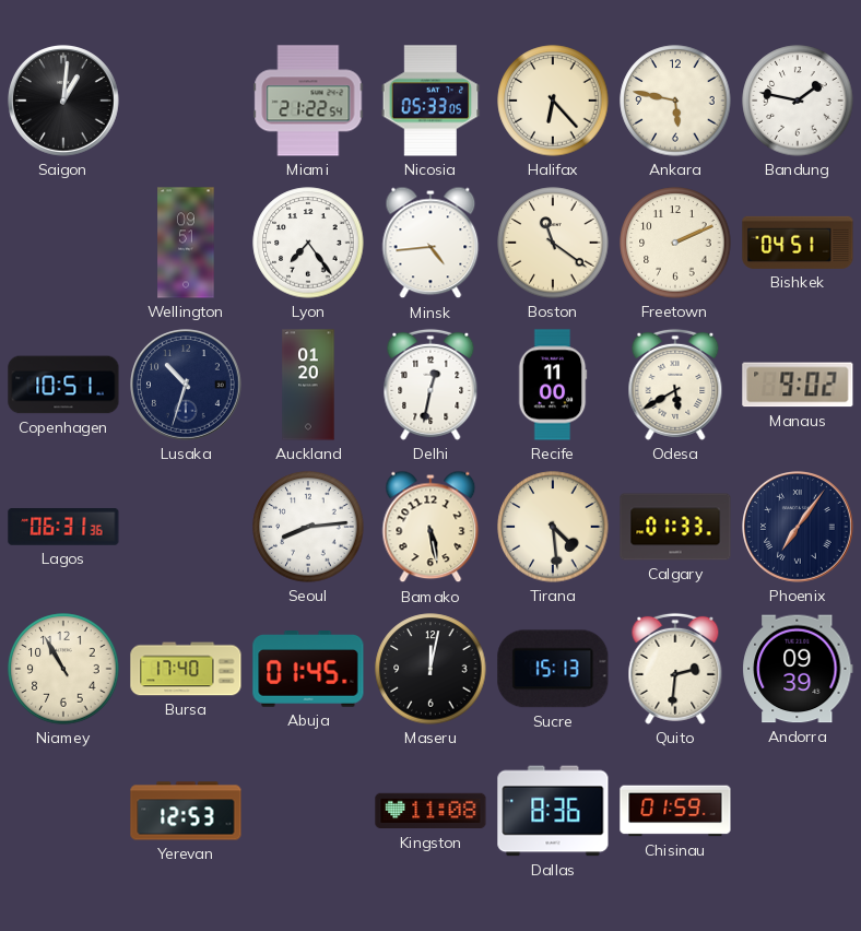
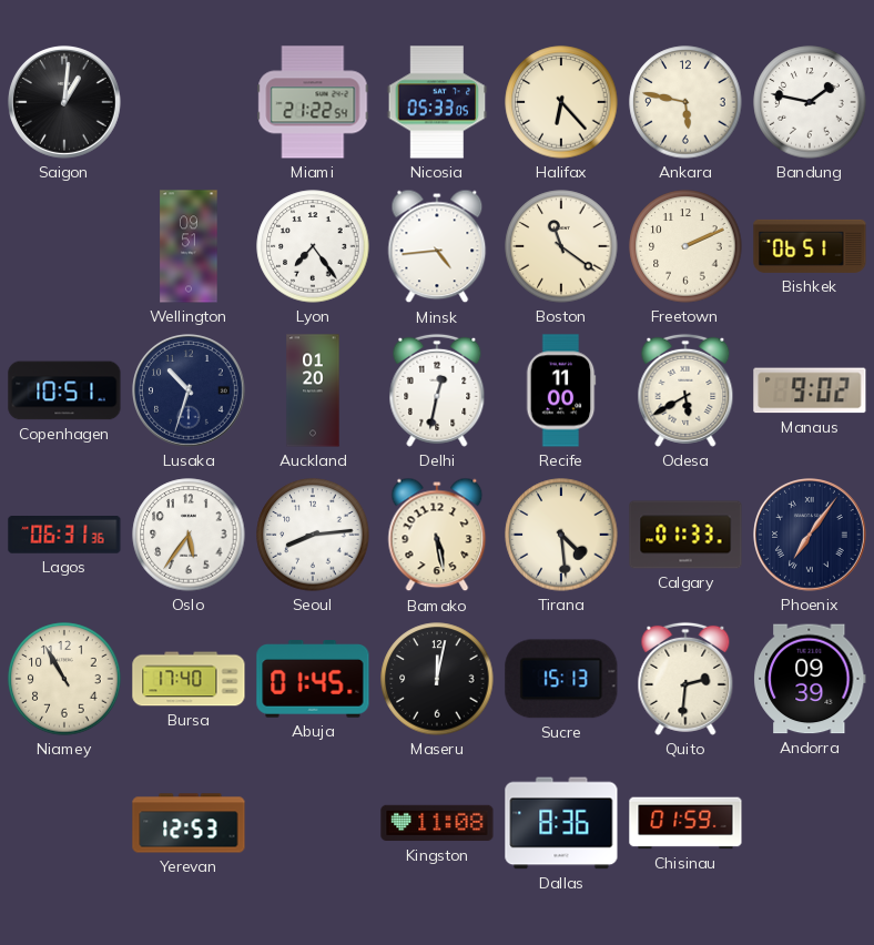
Bishkek: 04:51 -> 06:51
Oslo: none -> 5:36
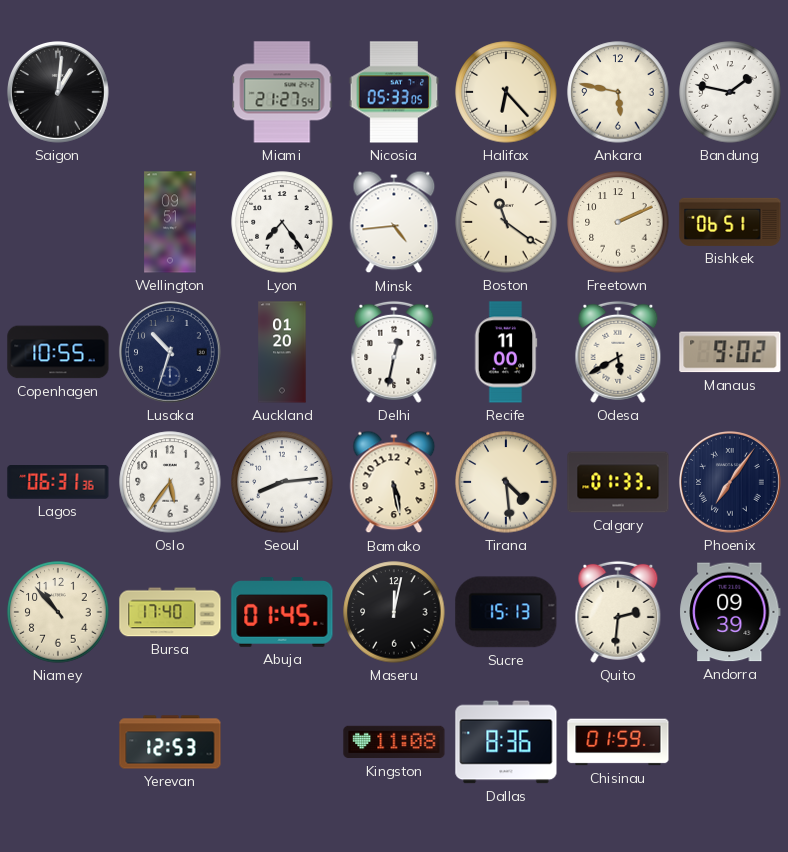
Miami: 21:22 -> 21:27
Copenhagen: 10:51 -> 10:55
Niamey: 10:55 -> 10:53
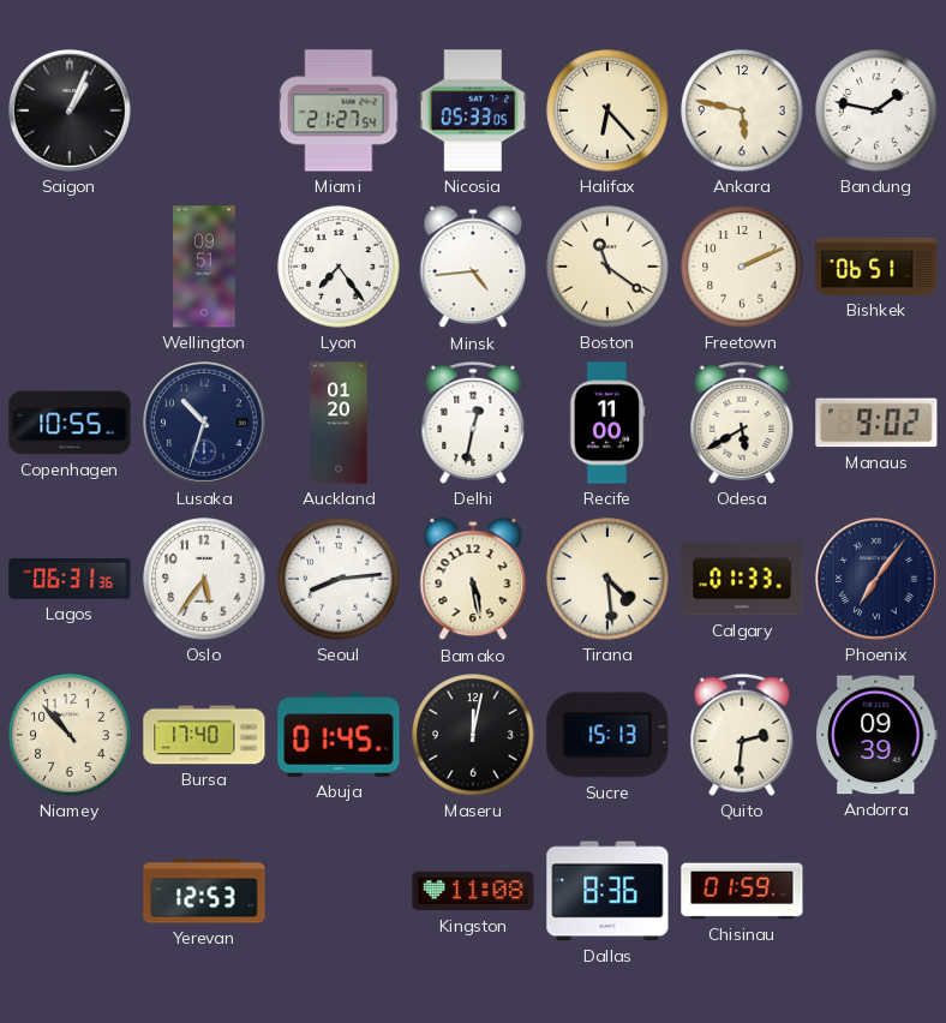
Saigon: 1:01 -> 1:04
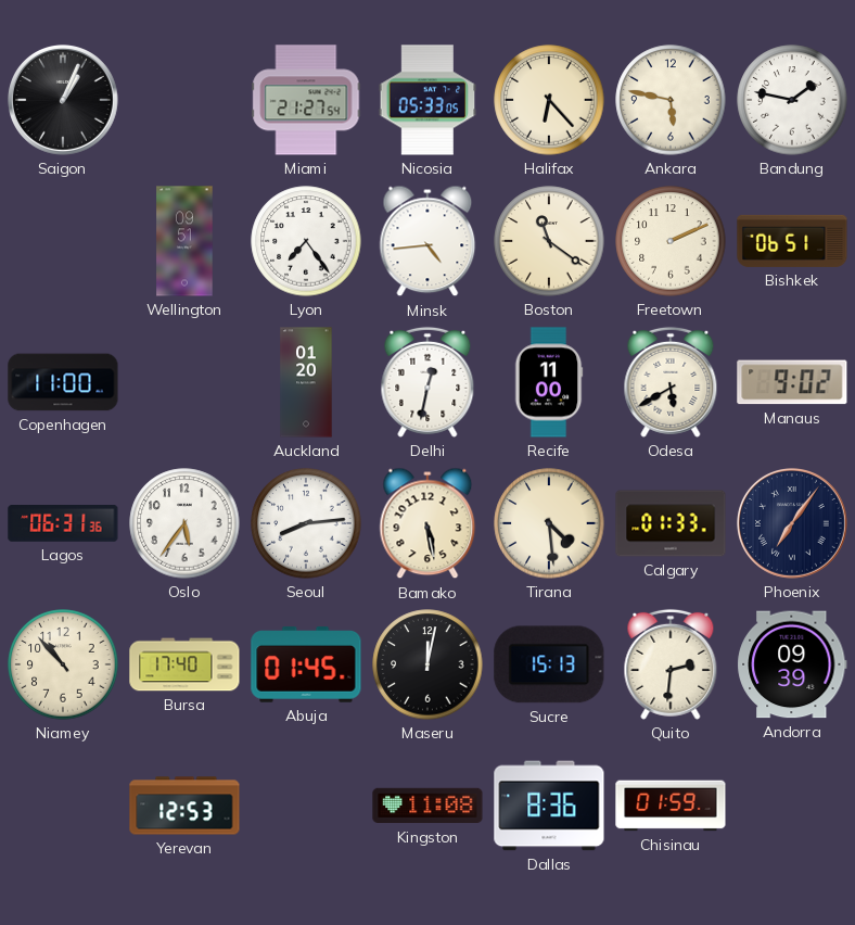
Copenhagen: 10:55 -> 11:00
Lusaka: 10:33 -> none
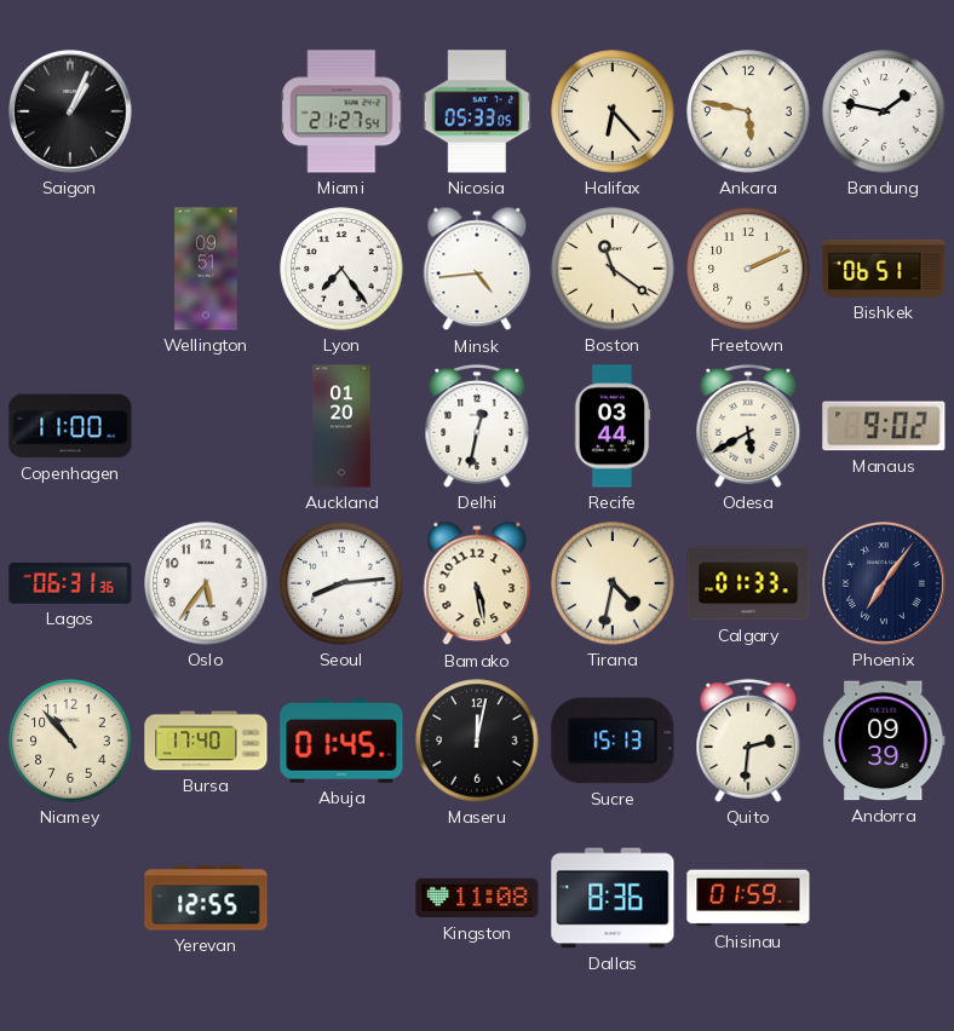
Recife: 11:00 -> 03:44
Tirana: 4:29 -> 4:32
Yerevan: 12:53 -> 12:55
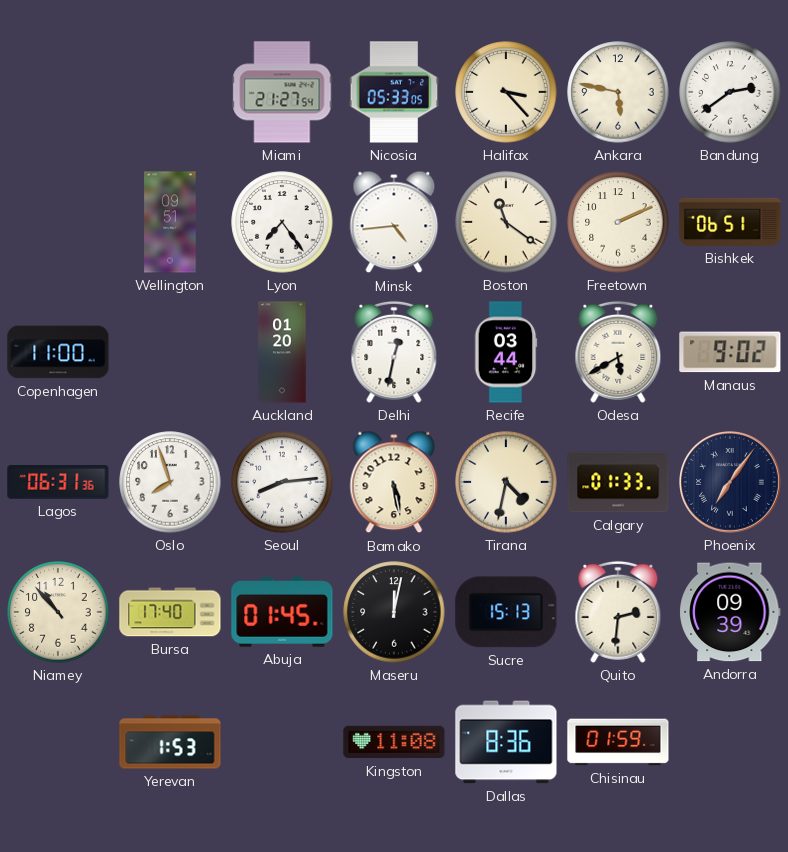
Saigon: 1:04 -> none
Halifax: 6:23 -> 3:23
Bandung: 1:47 -> 2:39
Oslo: 5:36 -> 7:57
Yerevan: 12:55 -> 1:53
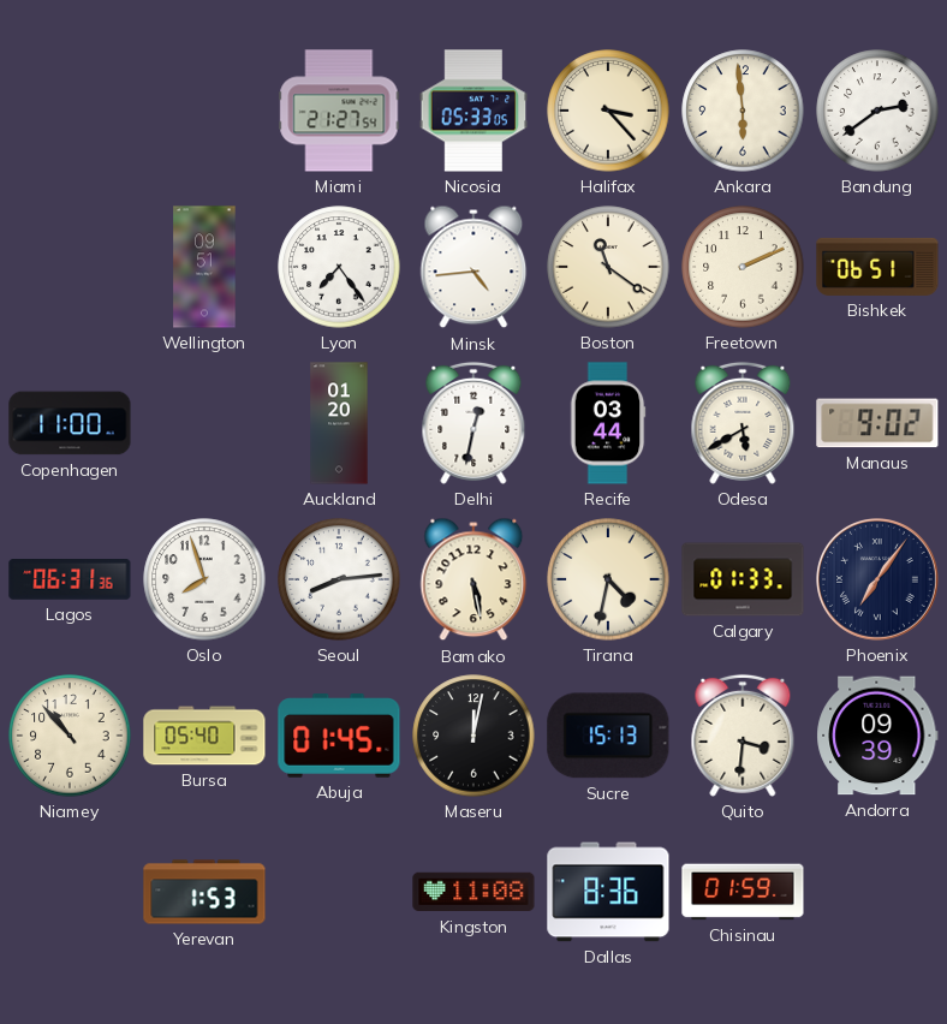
Ankara: 5:47 -> 5:59
Bursa: 17:40 -> 05:40
Quito: 2:31 -> 3:31
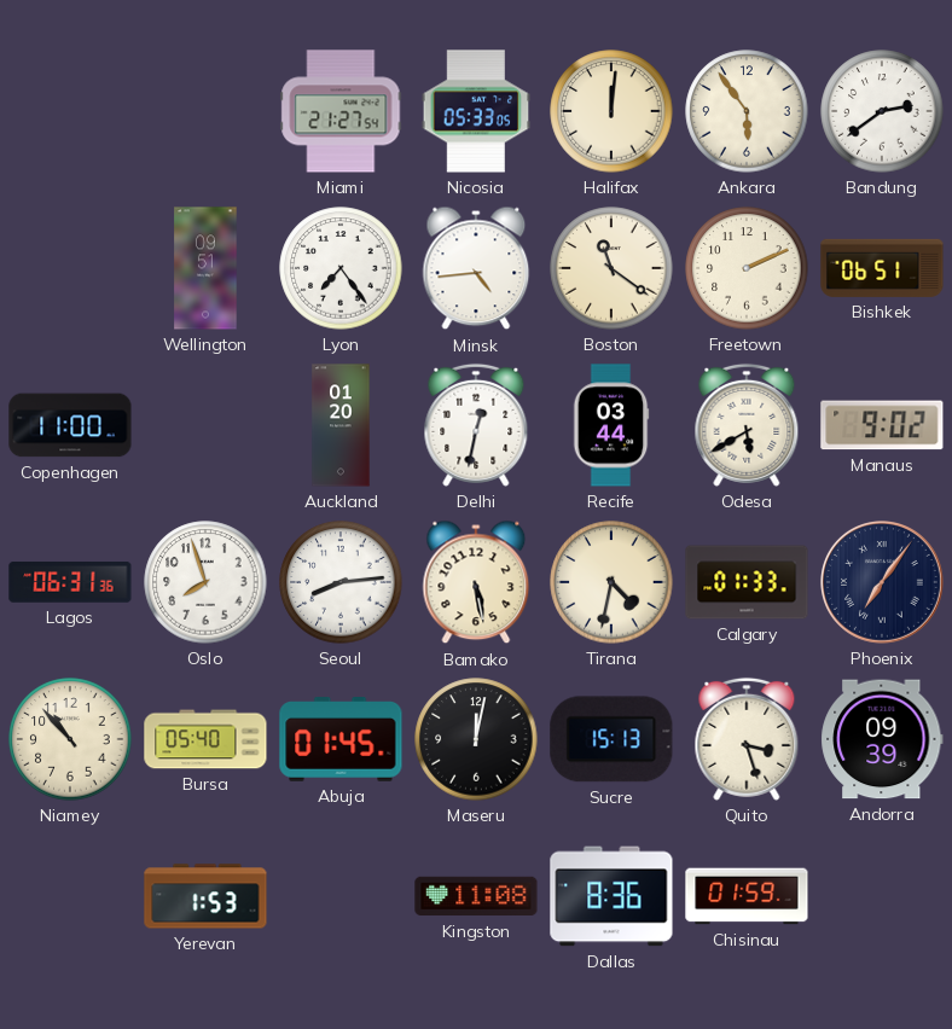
Halifax: 3:23 -> 12:01
Ankara: 5:59 -> 5:54
Quito: 3:31 -> 3:27
